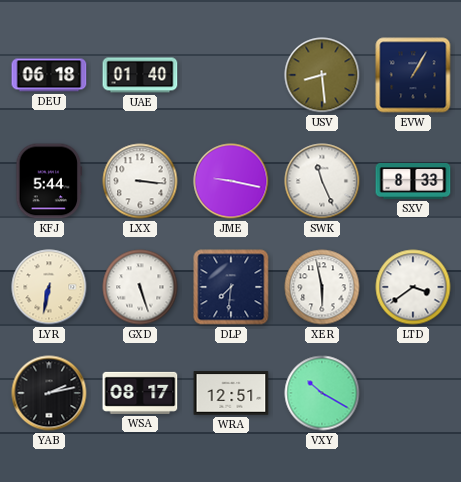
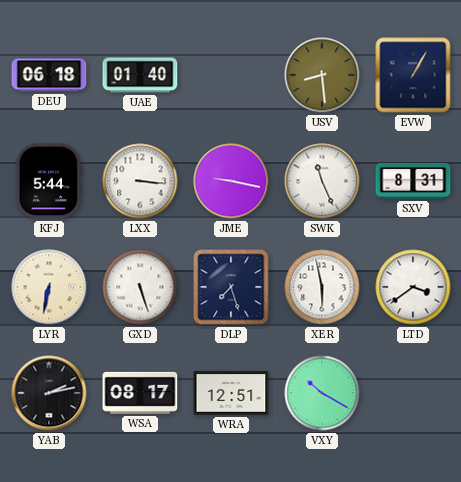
SXV: 8:33 -> 8:31
DLP: 7:31 -> 7:27
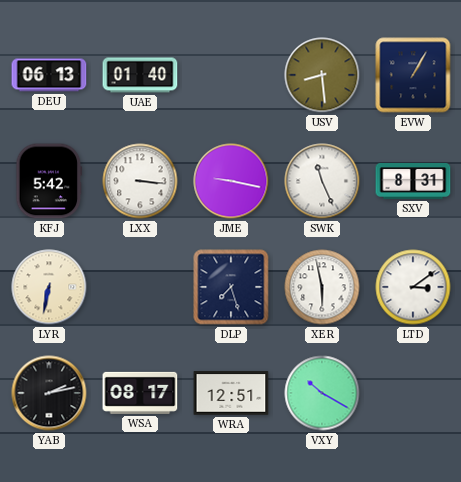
DEU: 06:18 -> 06:13
KFJ: 5:44 -> 5:42
GXD: 5:27 -> none
LTD: 3:39 -> 3:09
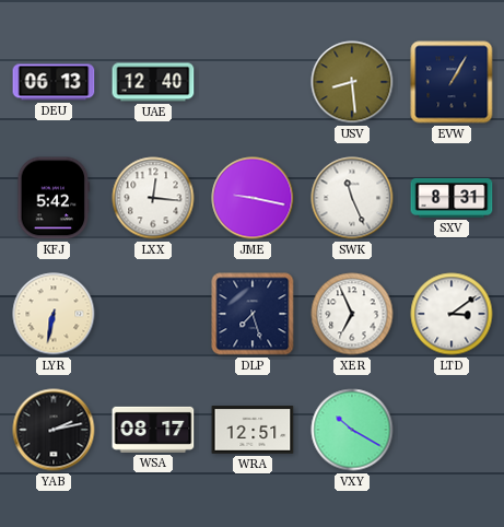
UAE: 01:40 -> 12:40
LXX: 3:16 -> 12:16
XER: 5:58 -> 6:56
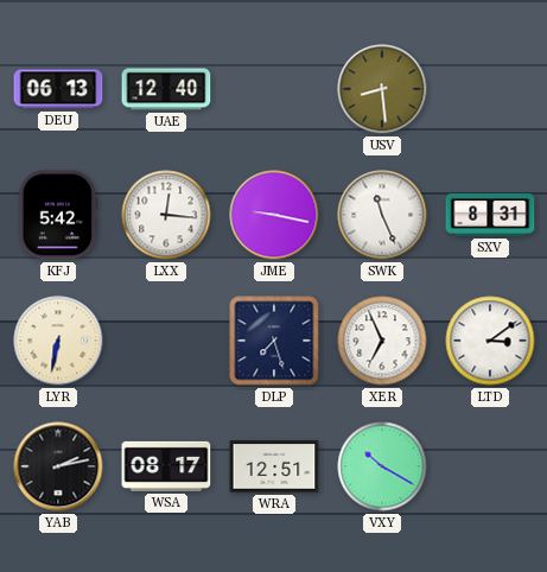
EVW: 1:05 -> none
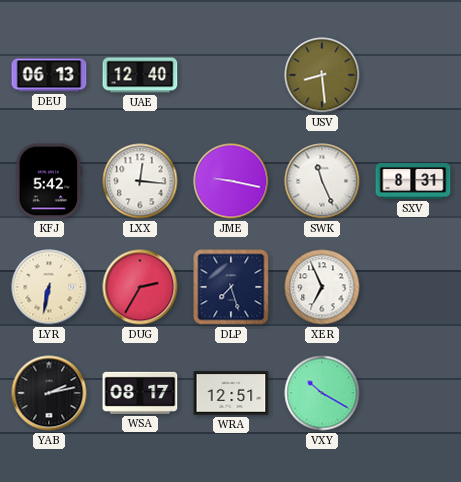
DUG: none -> 2:35
LTD: 3:09 -> none
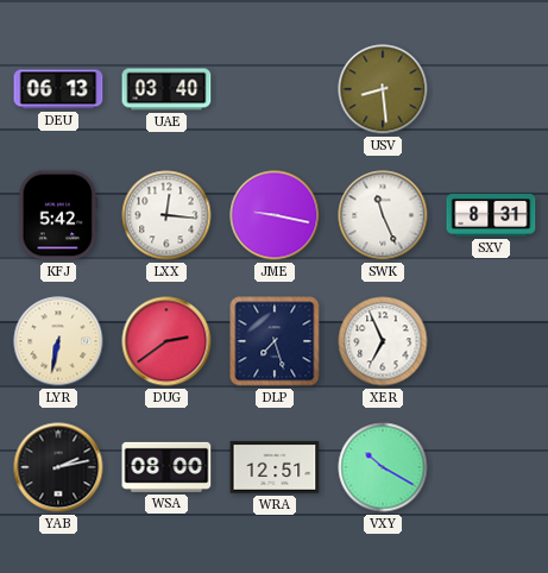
UAE: 12:40 -> 03:40
DUG: 2:35 -> 2:39
WSA: 08:17 -> 08:00
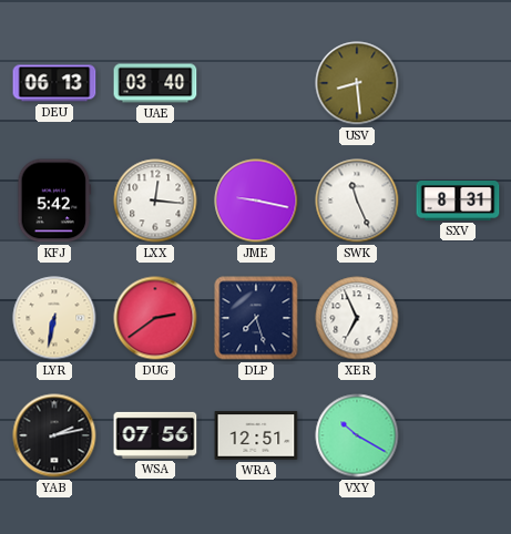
WSA: 08:00 -> 07:56
